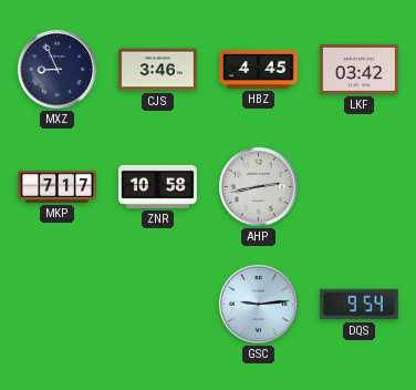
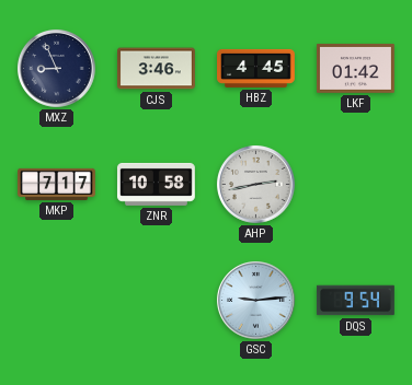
LKF: 03:42 -> 01:42
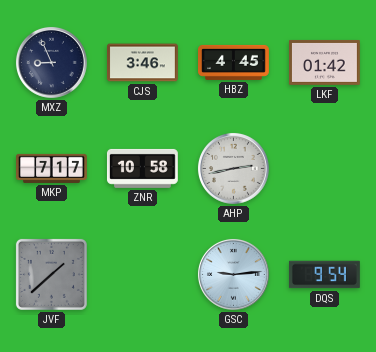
JVF: none -> 1:38
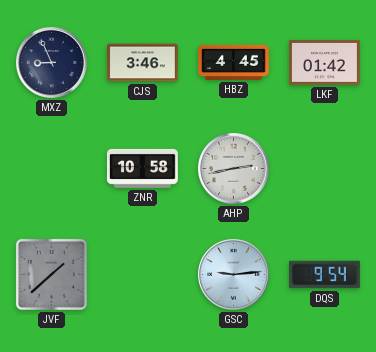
MKP: 7:17 -> none
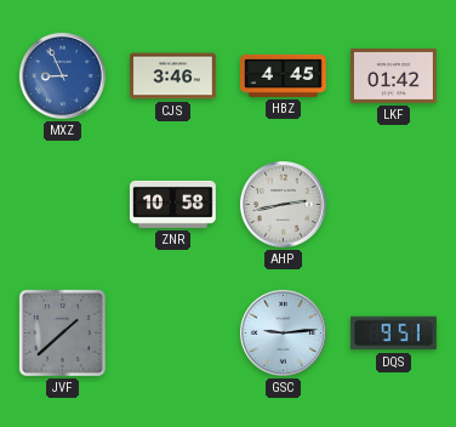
MXZ dial: navy -> blue
DQS: 9:54 -> 9:51
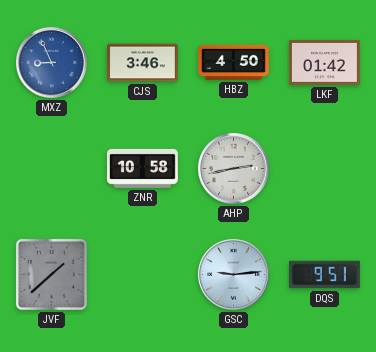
HBZ: 4:45 -> 4:50
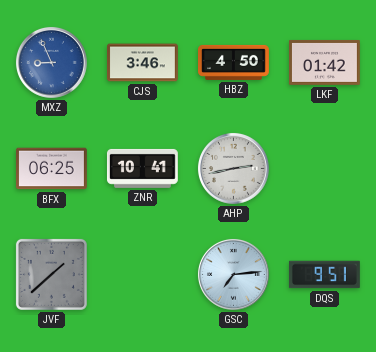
BFX: none -> 06:25
ZNR: 10:58 -> 10:41
GSC: 9:14 -> 7:14
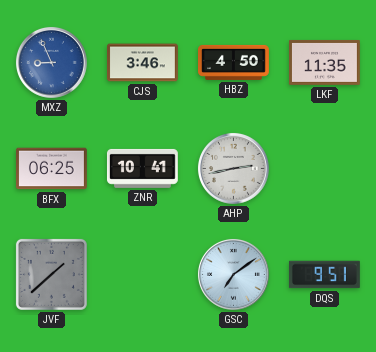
LKF: 01:42 -> 11:35
GSC: 7:14 -> 7:09
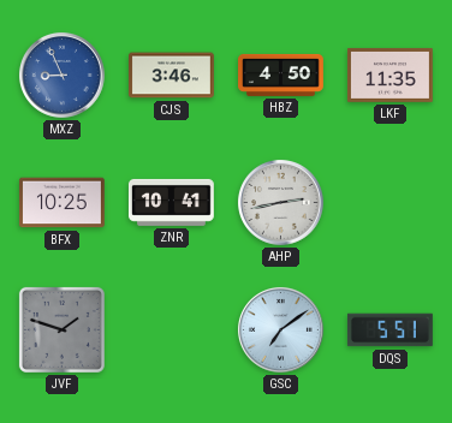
BFX: 06:25 -> 10:25
JVF: 1:38 -> 1:48
DQS: 9:51 -> 5:51
